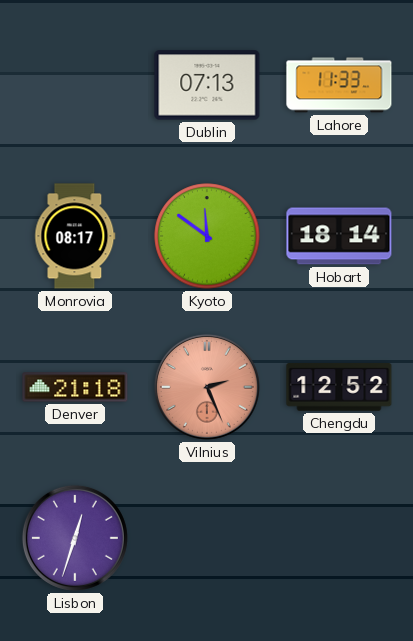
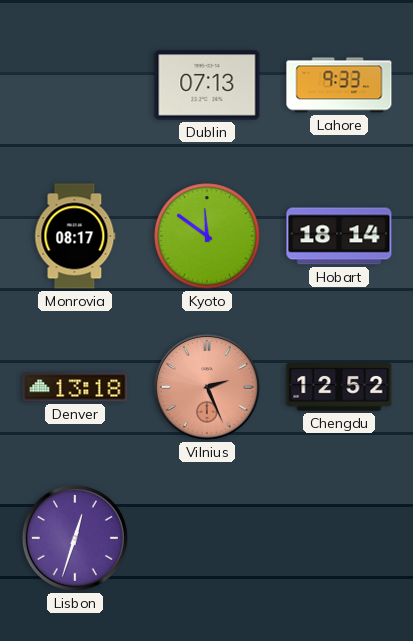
Lahore: 11:33 -> 9:33
Denver: 21:18 -> 13:18
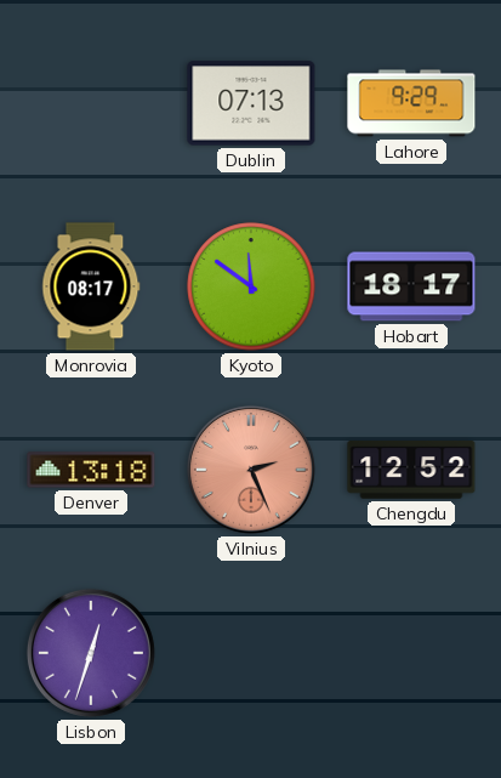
Lahore: 9:33 -> 9:29
Hobart: 18:14 -> 18:17
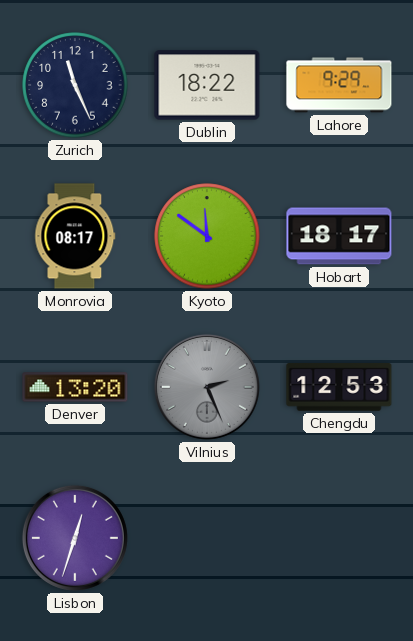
Zurich: none -> 11:26
Dublin: 07:13 -> 18:22
Denver: 13:18 -> 13:20
Vilnius dial: salmon -> grey
Chengdu: 12:52 -> 12:53
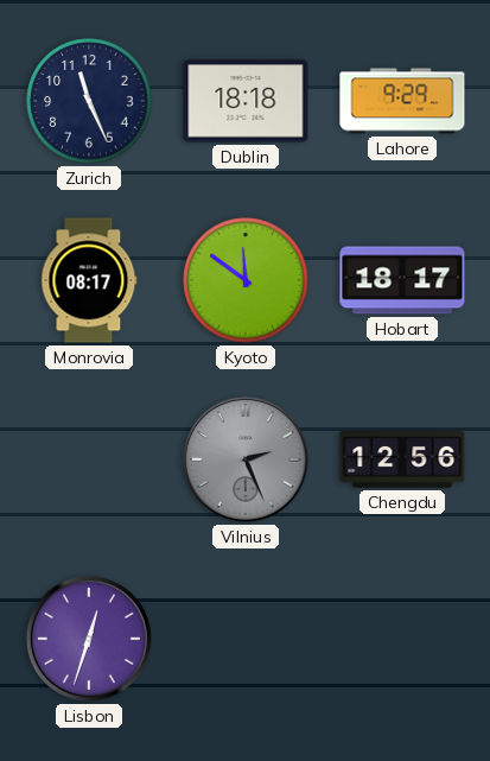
Dublin: 18:22 -> 18:18
Denver: 13:20 -> none
Chengdu: 12:53 -> 12:56
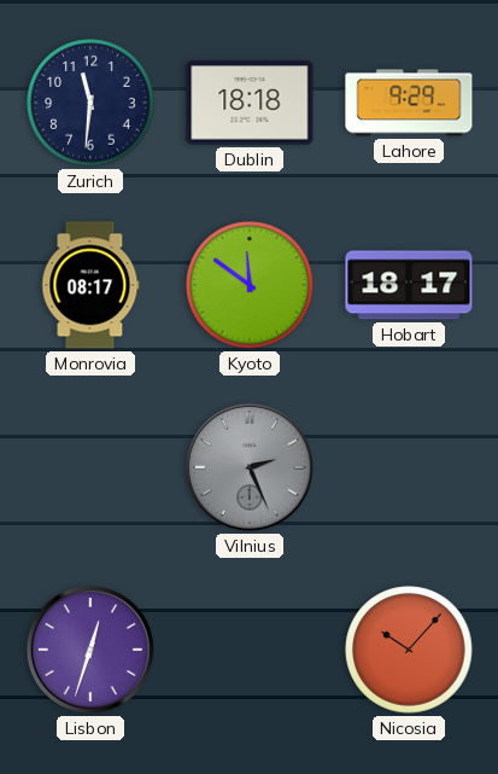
Zurich: 11:26 -> 11:31
Chengdu: 12:56 -> none
Nicosia: none -> 10:07
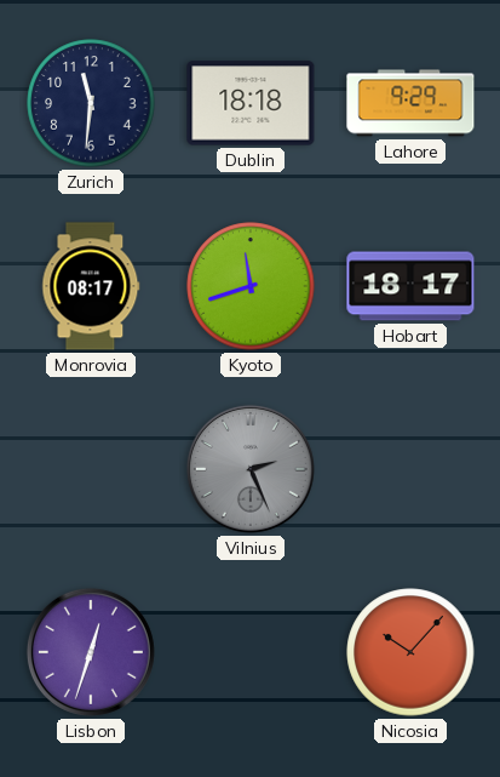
Kyoto: 11:51 -> 11:42
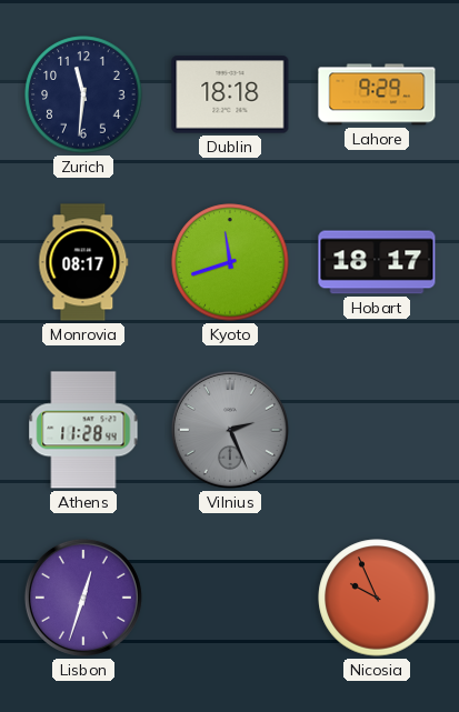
Athens: none -> 11:28
Nicosia: 10:07 -> 9:56
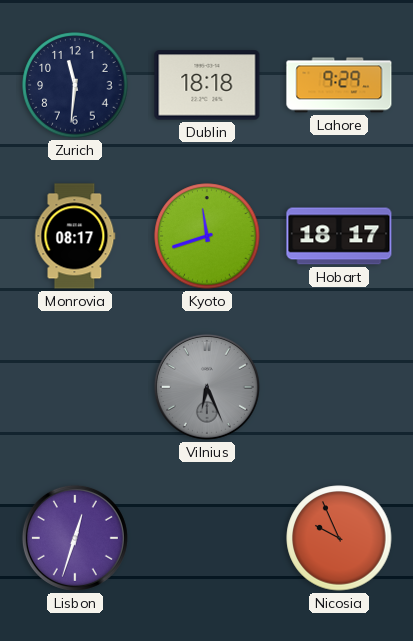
Athens: 11:28 -> none
Vilnius: 2:26 -> 6:26
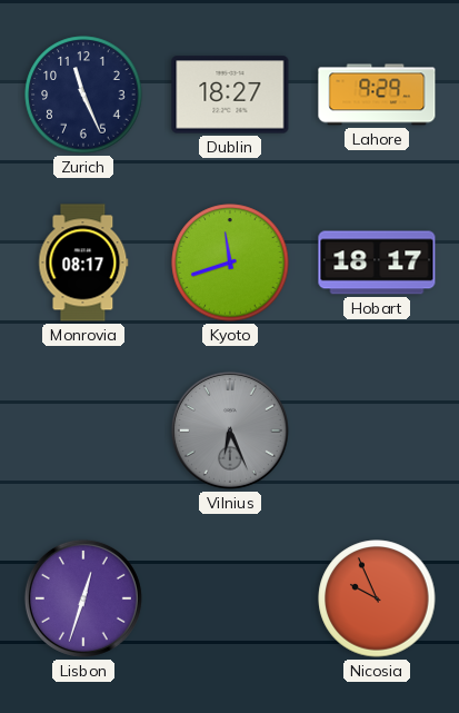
Zurich: 11:31 -> 11:26
Dublin: 18:18 -> 18:27
